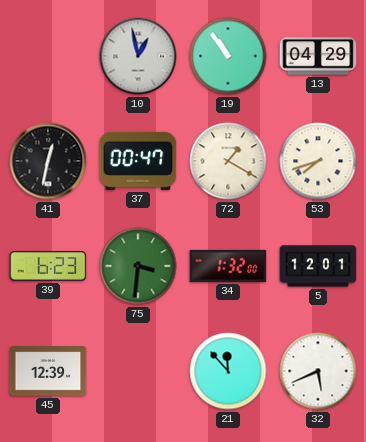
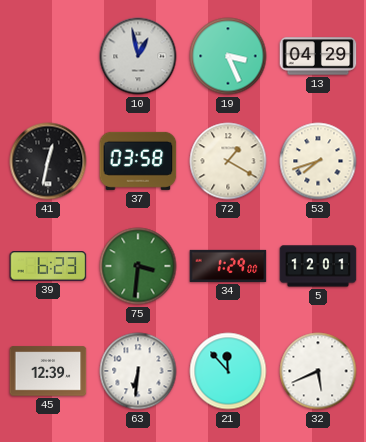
19: 10:54 -> 3:26
37: 00:47 -> 03:58
34: 1:32 -> 1:29
63: none -> 6:31
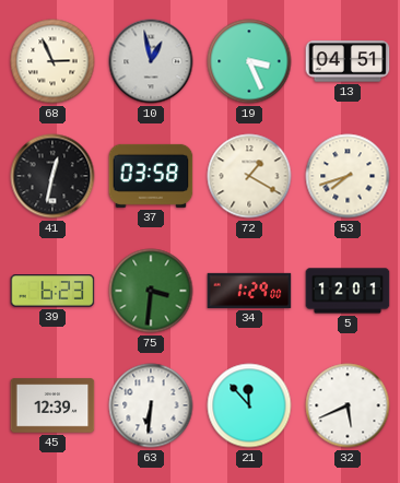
68: none -> 2:56
13: 04:29 -> 04:51
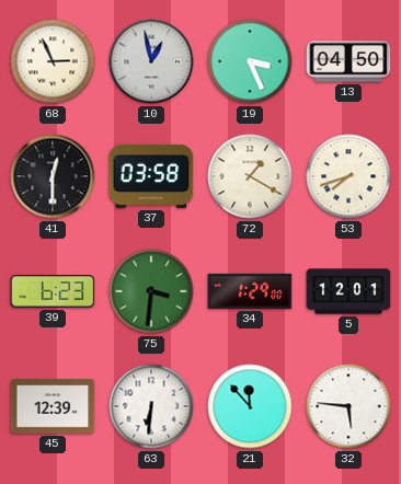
13: 04:51 -> 04:50
41: 12:32 -> 12:30
32: 5:41 -> 5:46
